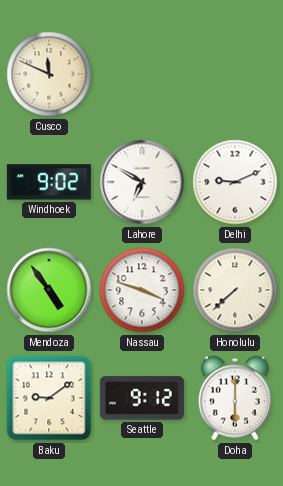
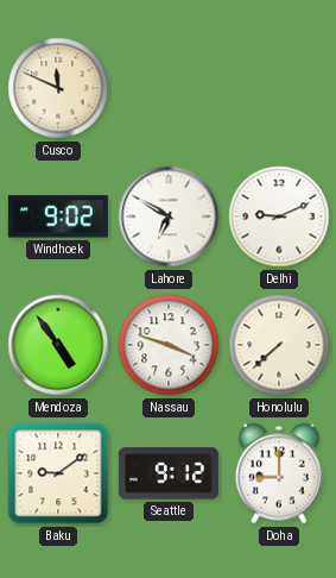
Doha: 6:00 -> 9:00
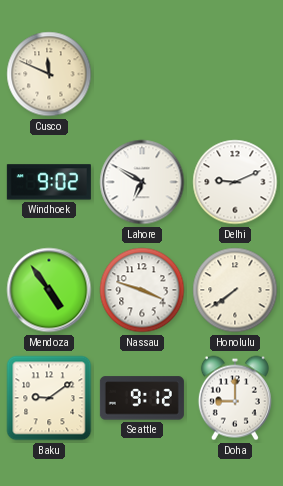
Honolulu: 7:38 -> 7:39
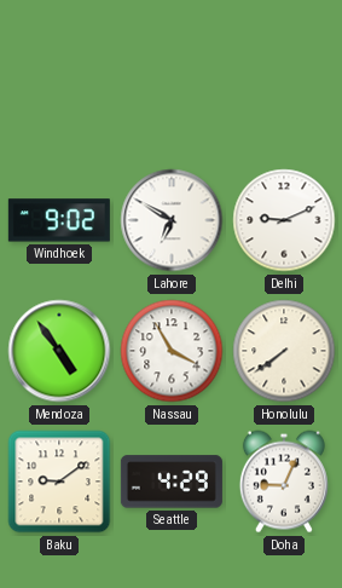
Cusco: 11:49 -> none
Nassau: 3:48 -> 3:55
Seattle: 9:12 -> 4:29
Doha: 9:00 -> 9:04
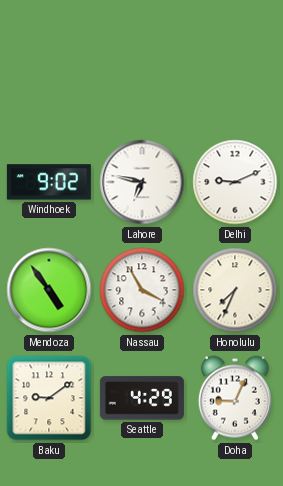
Lahore: 6:50 -> 6:47
Honolulu: 7:39 -> 7:34
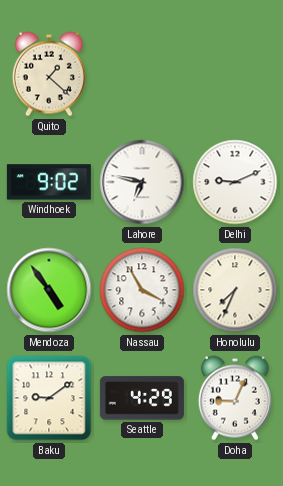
Quito: none -> 1:22
